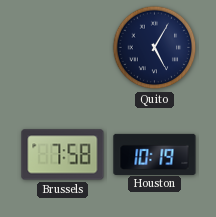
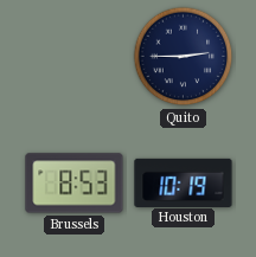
Quito: 5:05 -> 2:45
Brussels: 7:58 -> 8:53
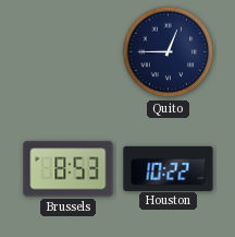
Quito: 2:45 -> 12:45
Houston: 10:19 -> 10:22
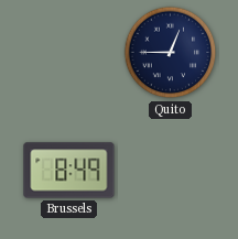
Brussels: 8:53 -> 8:49
Houston: 10:22 -> none
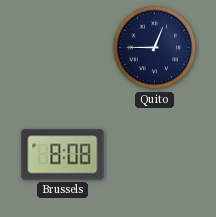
Brussels: 8:49 -> 8:08
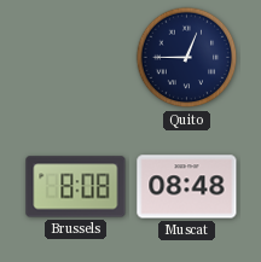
Muscat: none -> 08:48
